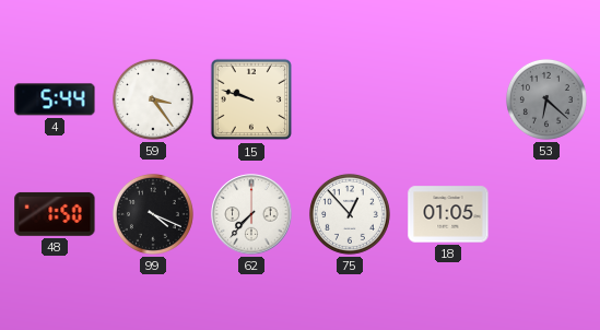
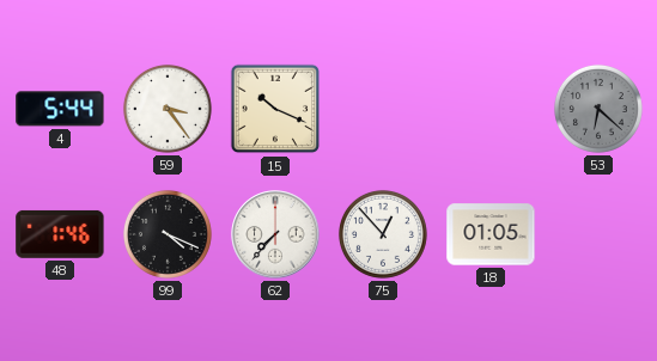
15: 9:48 -> 10:19
48: 1:50 -> 1:46
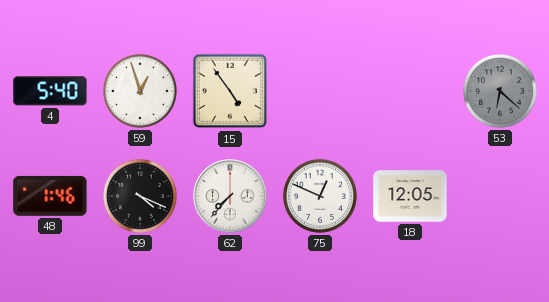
4: 5:44 -> 5:40
59: 3:24 -> 12:57
15: 10:19 -> 4:54
75: 12:53 -> 12:49
18: 01:05 -> 12:05
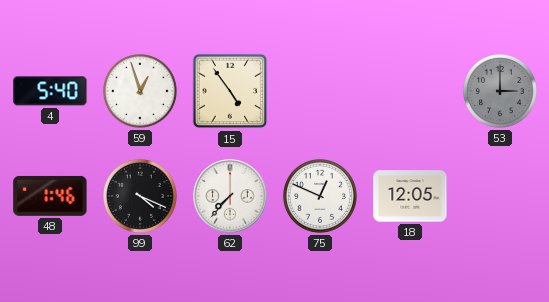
53: 6:22 -> 3:00
